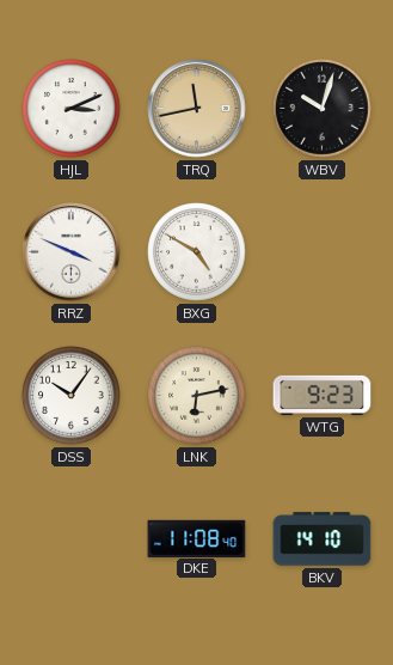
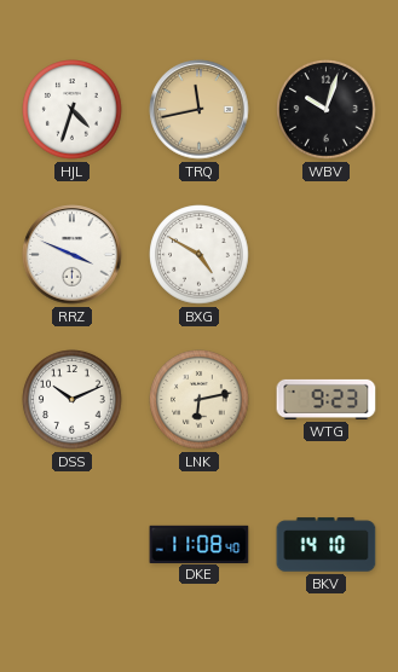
HJL: 3:11 -> 4:33
DSS: 10:06 -> 10:11
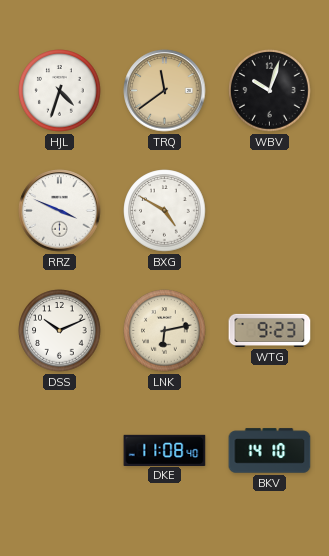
TRQ: 11:43 -> 11:39
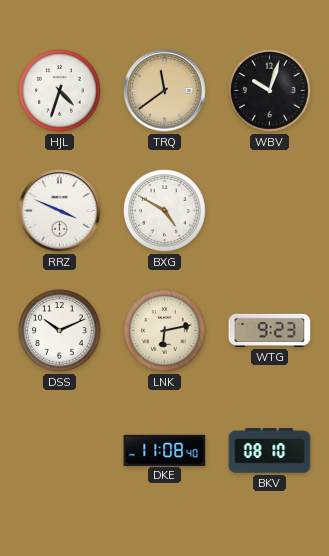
BKV: 14:10 -> 08:10
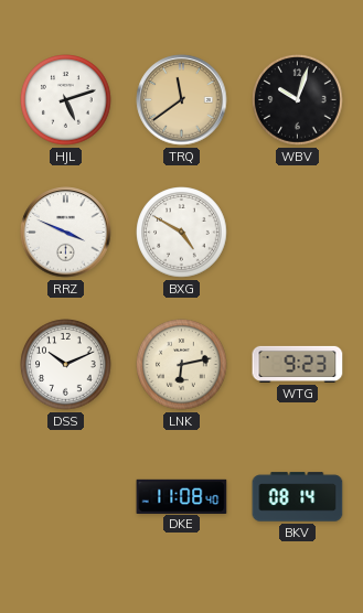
HJL: 4:33 -> 5:12
BKV: 08:10 -> 08:14
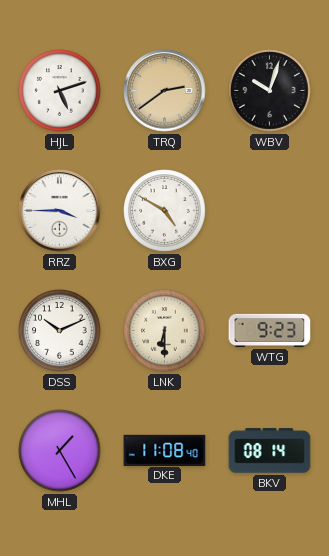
TRQ: 11:39 -> 2:39
RRZ: 3:49 -> 3:45
LNK: 6:13 -> 6:30
MHL: none -> 1:25
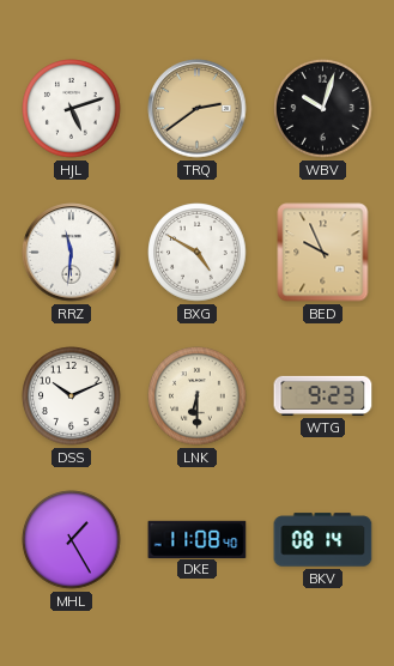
RRZ: 3:45 -> 11:31
BED: none -> 9:56
